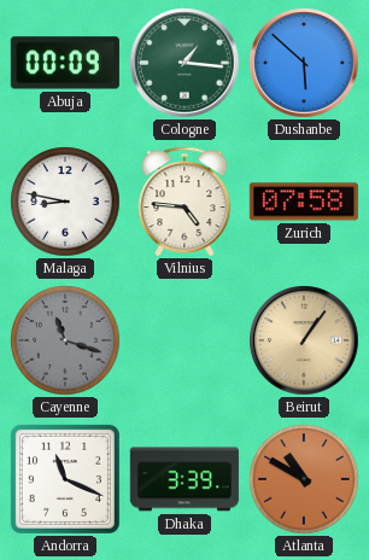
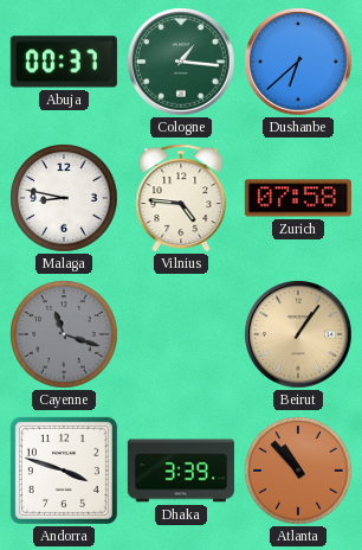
Abuja: 00:09 -> 00:37
Dushanbe: 5:52 -> 6:38
Andorra: 11:19 -> 3:48
Atlanta: 10:50 -> 10:53
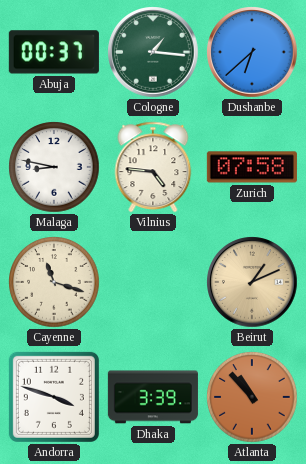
Cayenne dial: grey -> cream
Beirut: 1:06 -> 1:11
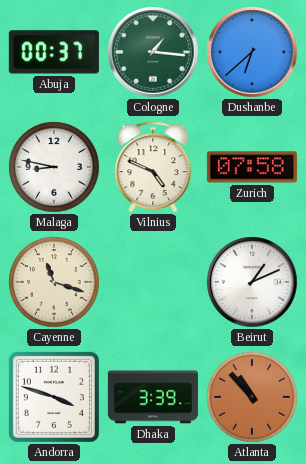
Vilnius: 4:46 -> 4:49
Beirut dial: champagne -> white
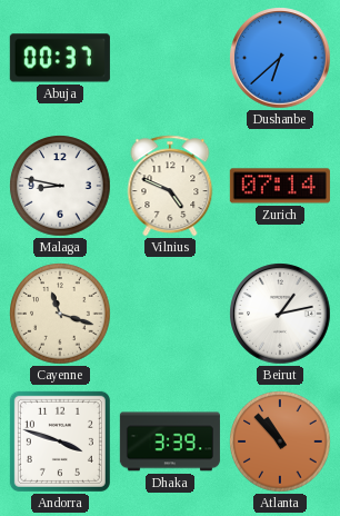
Cologne: 1:16 -> none
Zurich: 07:58 -> 07:14
Beirut: 1:11 -> 1:13
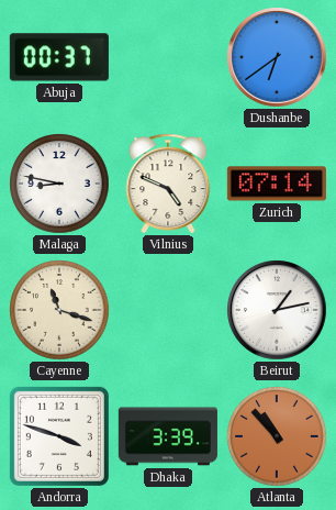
Dushanbe: 6:38 -> 6:39
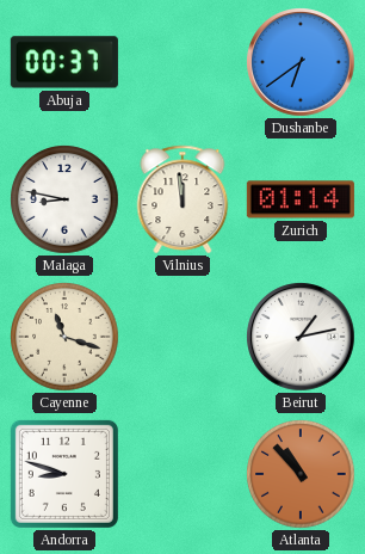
Vilnius: 4:49 -> 11:59
Zurich: 07:14 -> 01:14
Andorra: 3:48 -> 8:48
Dhaka: 3:39 -> none
